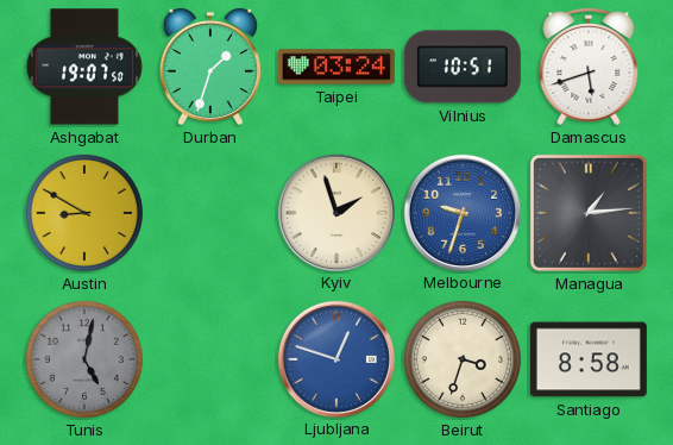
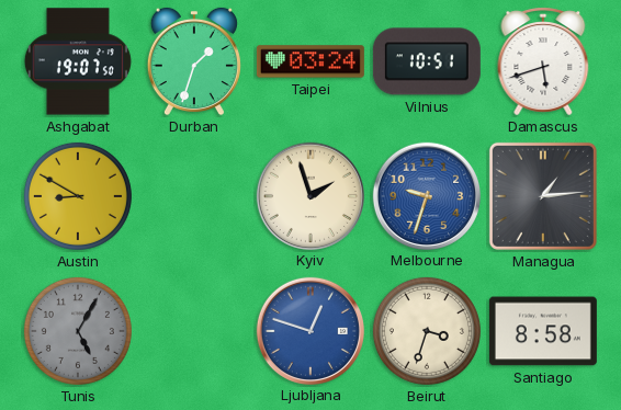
Tunis: 5:02 -> 5:05
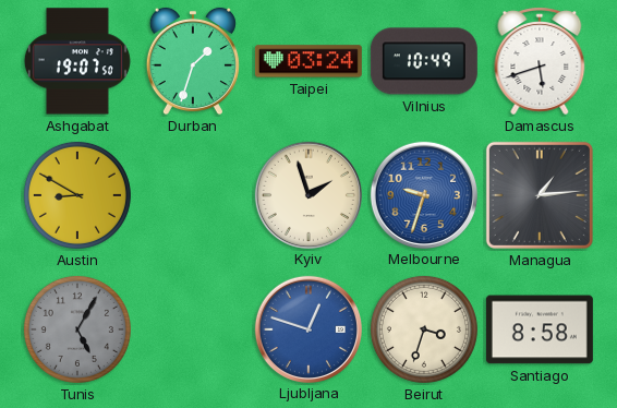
Vilnius: 10:51 -> 10:49
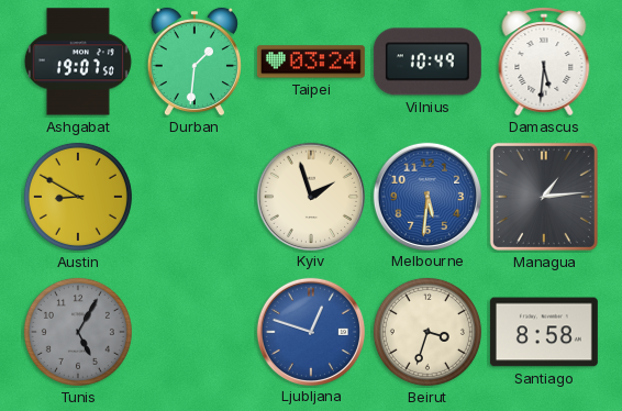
Durban: 1:33 -> 1:31
Damascus: 5:42 -> 5:31
Melbourne: 9:33 -> 5:31
